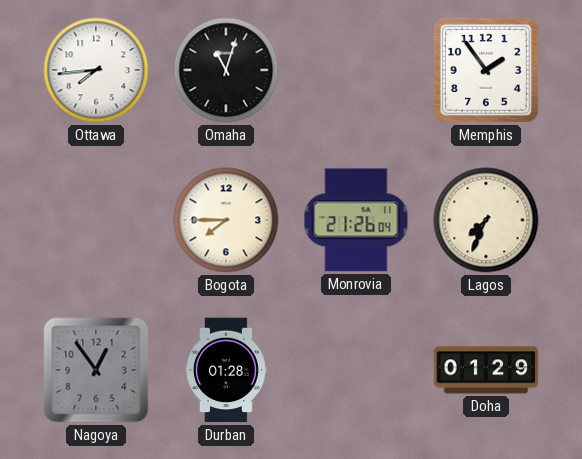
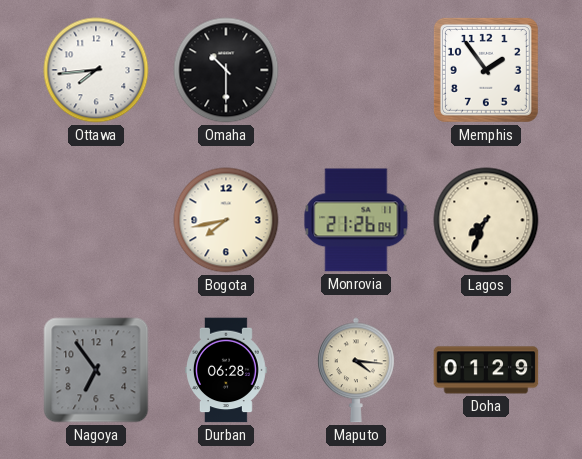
Omaha: 11:03 -> 10:30
Bogota: 7:45 -> 7:43
Nagoya: 12:54 -> 6:54
Durban: 01:28 -> 06:28
Maputo: none -> 4:16
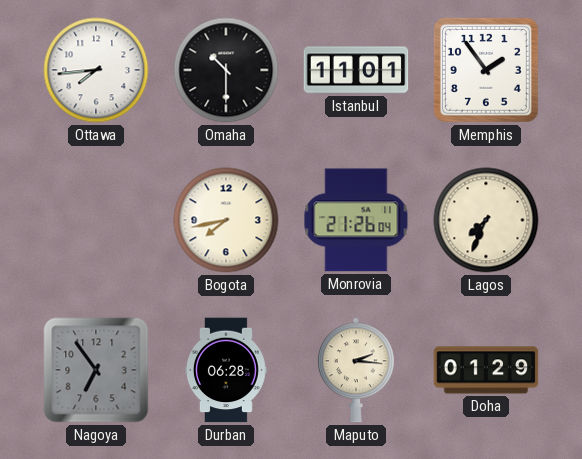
Istanbul: none -> 11:01
Maputo: 4:16 -> 2:16
